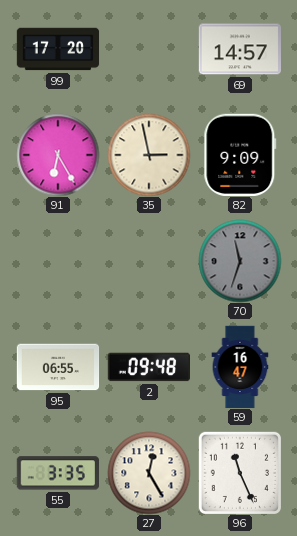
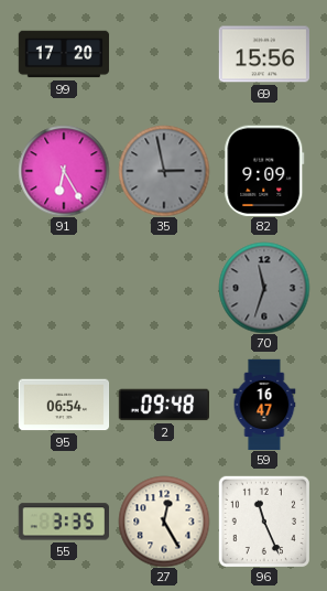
69: 14:57 -> 15:56
35 dial: cream -> grey
95: 06:55 -> 06:54
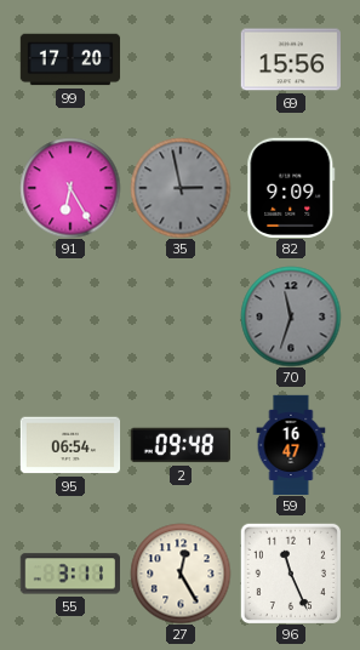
55: 3:35 -> 3:11
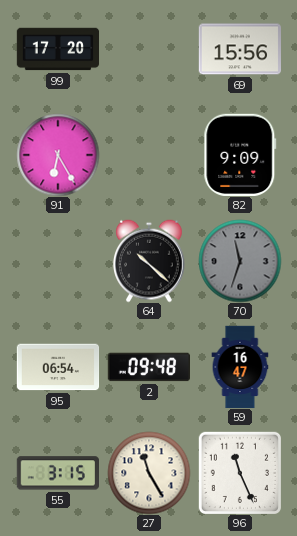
35: 2:58 -> none
64: none -> 10:22
55: 3:11 -> 3:15
27: 12:25 -> 11:25
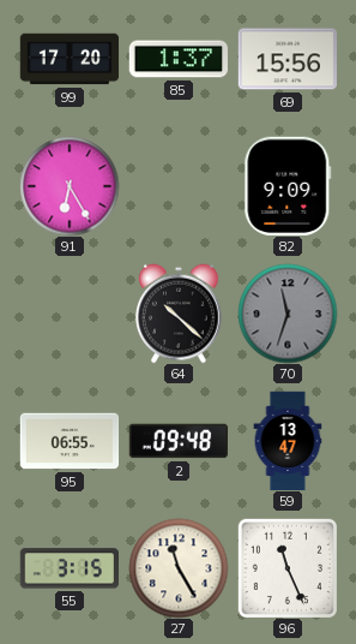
85: none -> 1:37
95: 06:54 -> 06:55
59: 16:47 -> 13:47
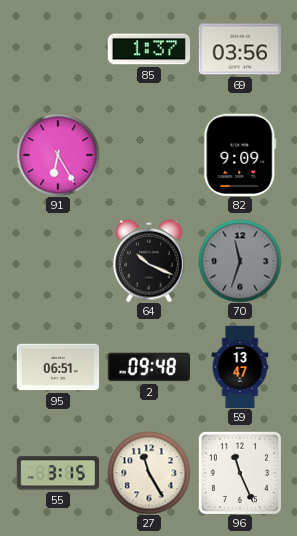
99: 17:20 -> none
69: 15:56 -> 03:56
64: 10:22 -> 10:19
95: 06:55 -> 06:51
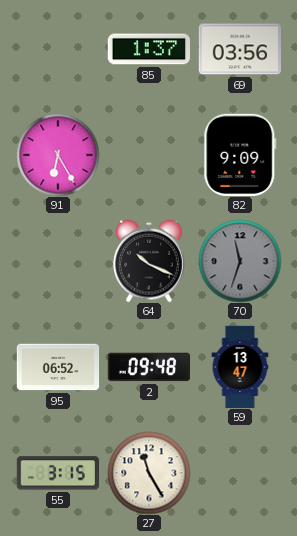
95: 06:51 -> 06:52
96: 11:26 -> none
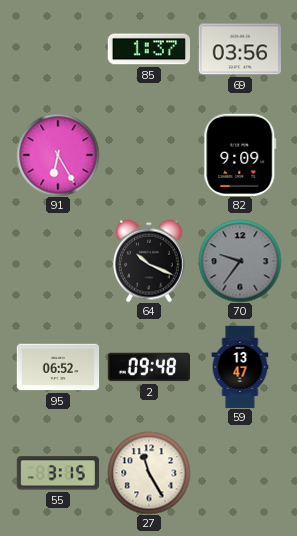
70: 11:33 -> 9:36
